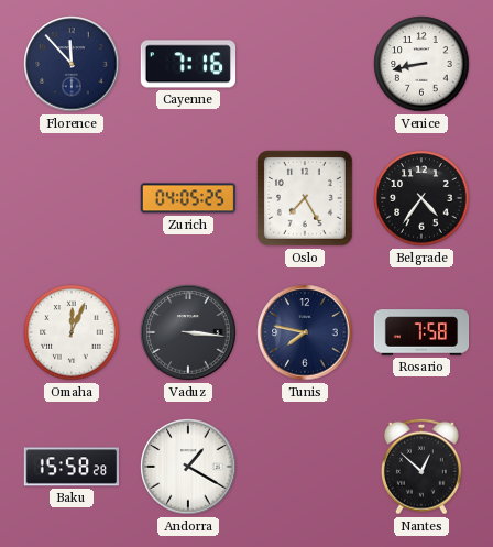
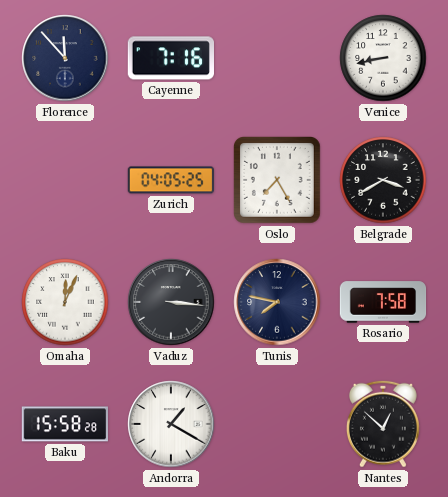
Belgrade: 4:36 -> 3:40
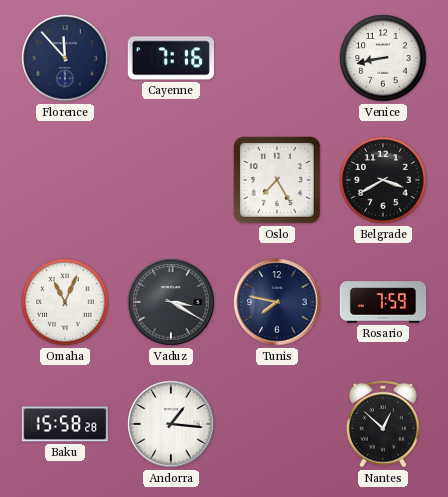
Zurich: 04:05 -> none
Omaha: 12:04 -> 11:04
Vaduz: 3:16 -> 3:20
Rosario: 7:58 -> 7:59
Andorra: 1:20 -> 1:16
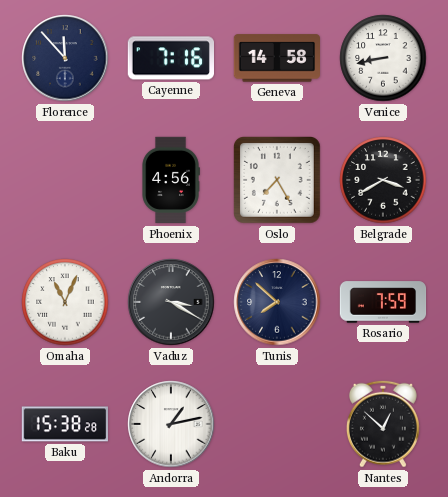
Geneva: none -> 14:58
Phoenix: none -> 4:56
Tunis: 7:47 -> 7:52
Baku: 15:58 -> 15:38
Andorra: 1:16 -> 1:13
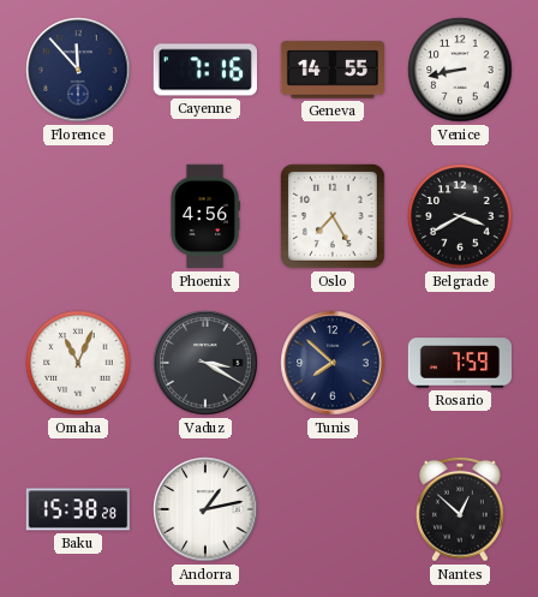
Geneva: 14:58 -> 14:55
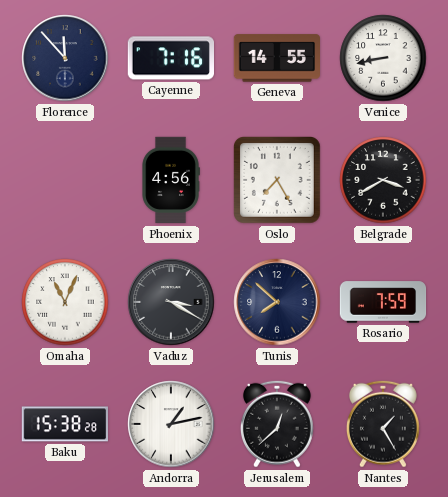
Jerusalem: none -> 12:38
Nantes: 12:52 -> 1:25
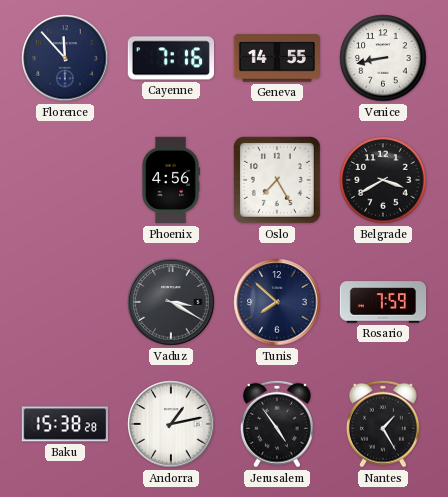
Omaha: 11:04 -> none
Jerusalem: 12:38 -> 4:54
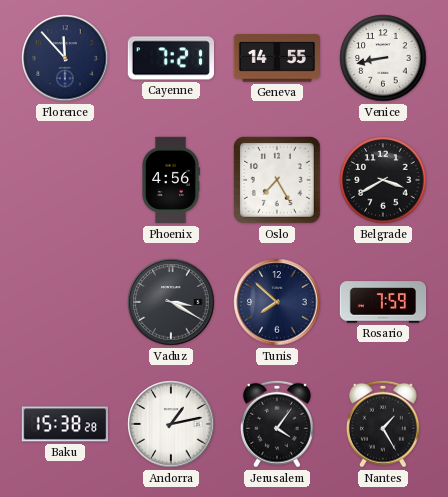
Cayenne: 7:16 -> 7:21
Jerusalem: 4:54 -> 4:06
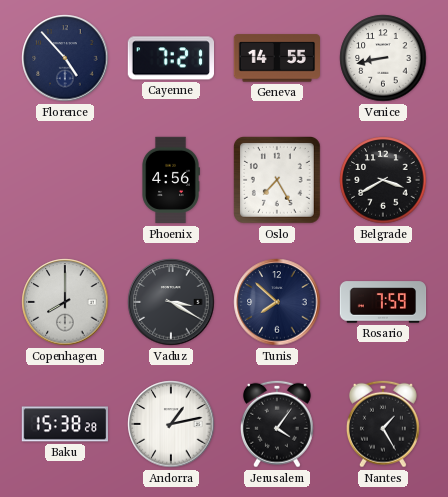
Florence: 11:53 -> 4:53
Copenhagen: none -> 8:00
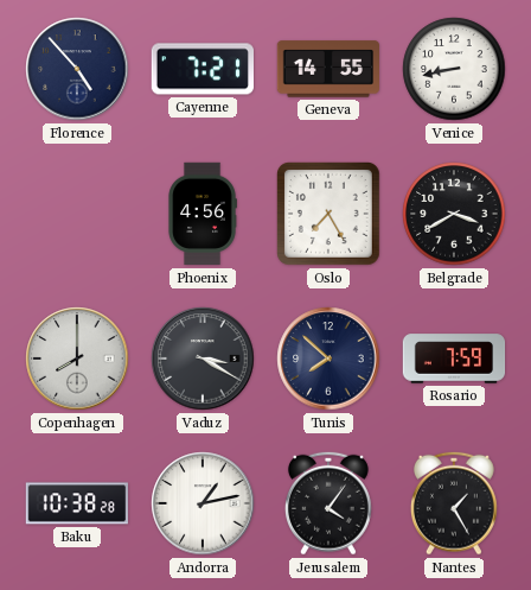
Baku: 15:38 -> 10:38
